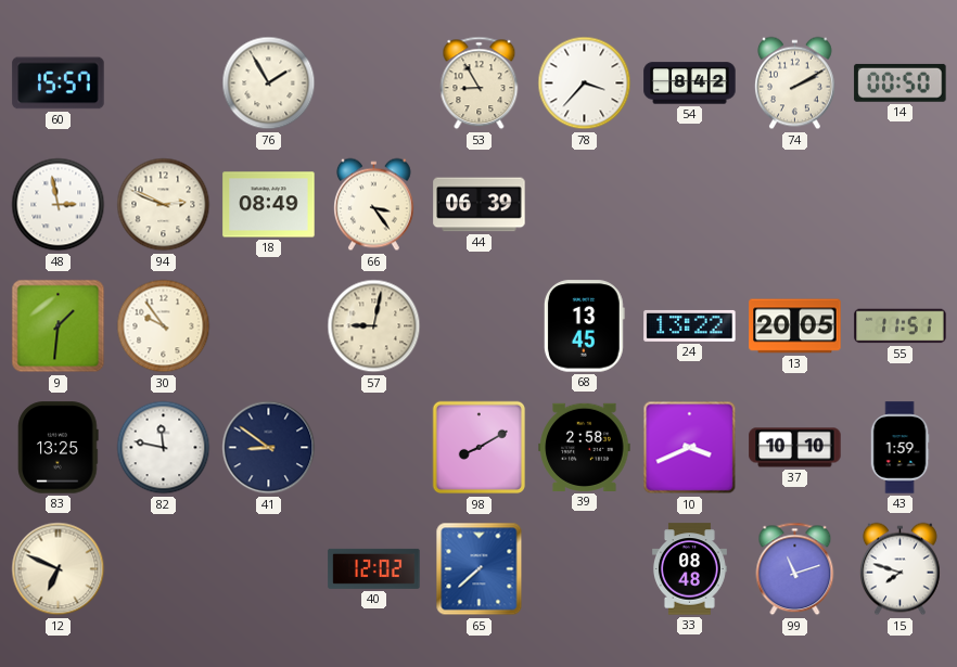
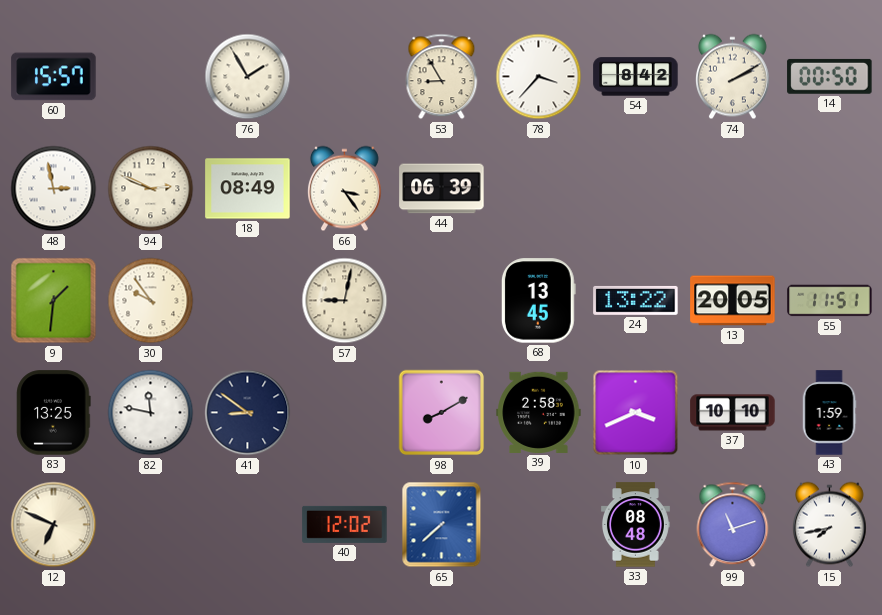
15: 7:48 -> 7:43
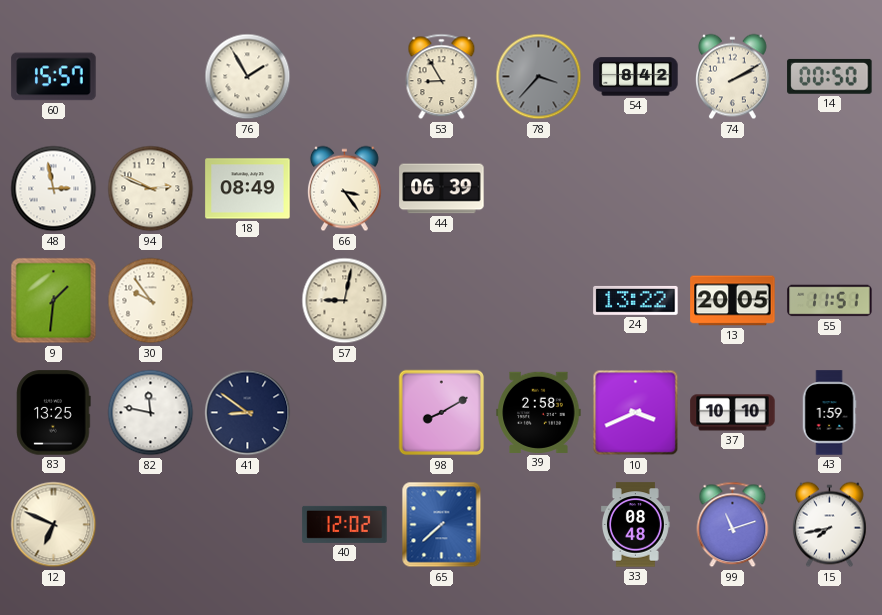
78 dial: white -> grey
68: 13:45 -> none
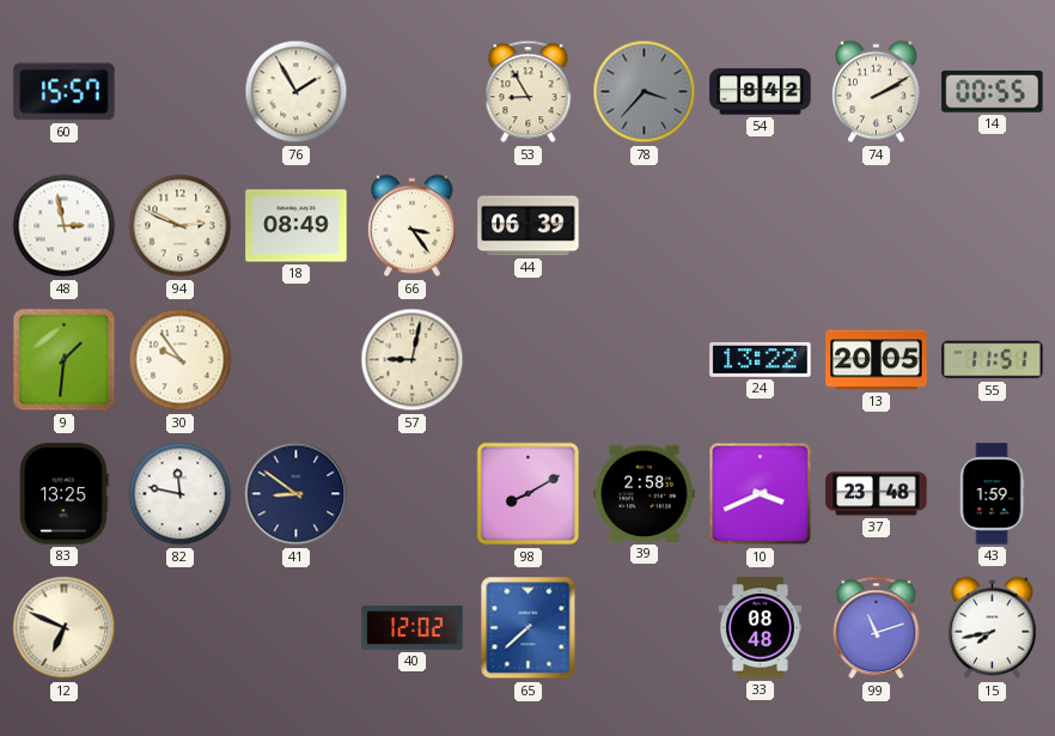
14: 00:50 -> 00:55
37: 10:10 -> 23:48
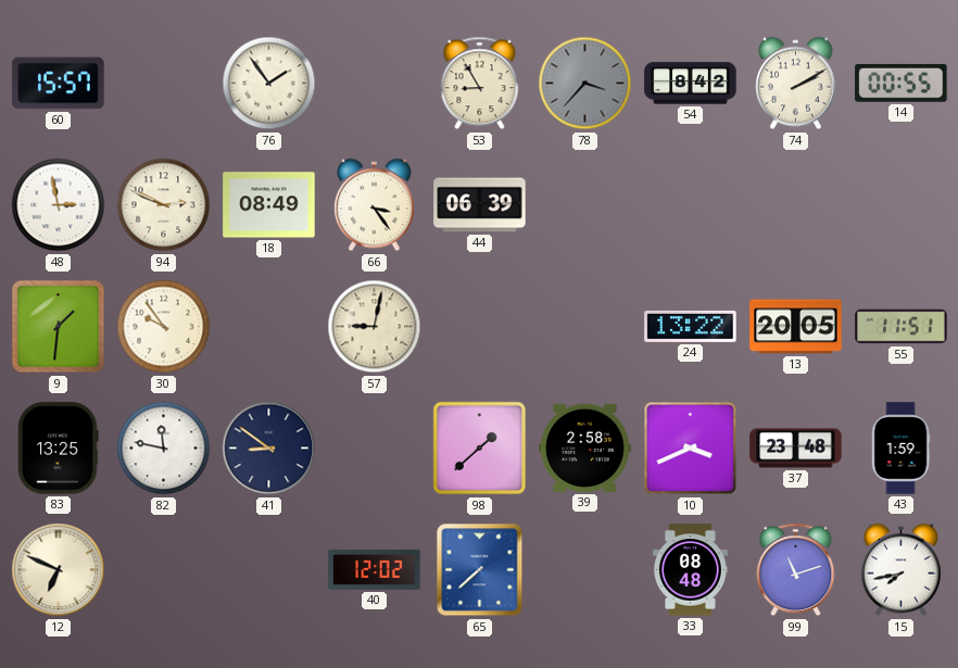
76: 1:55 -> 1:54
98: 8:10 -> 1:38
